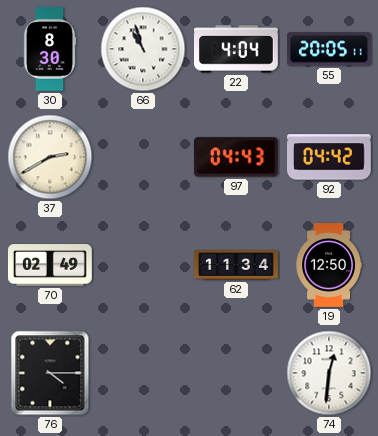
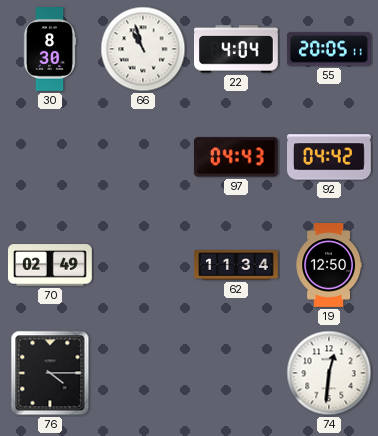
37: 2:40 -> none
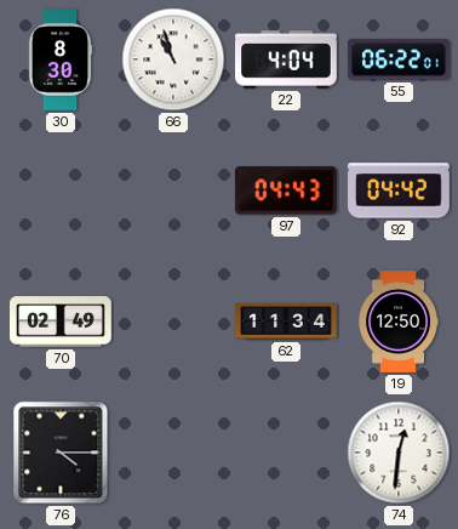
55: 20:05 -> 06:22
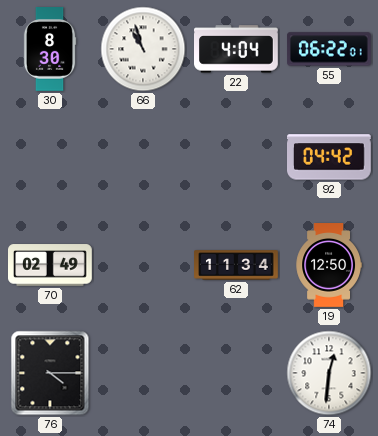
97: 04:43 -> none
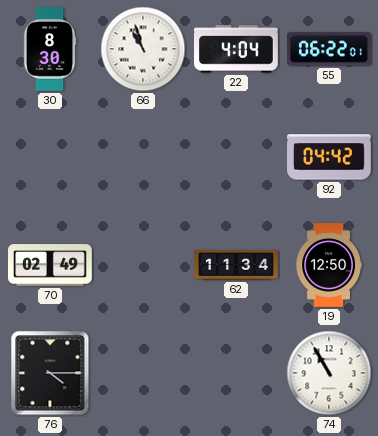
74: 12:31 -> 10:55
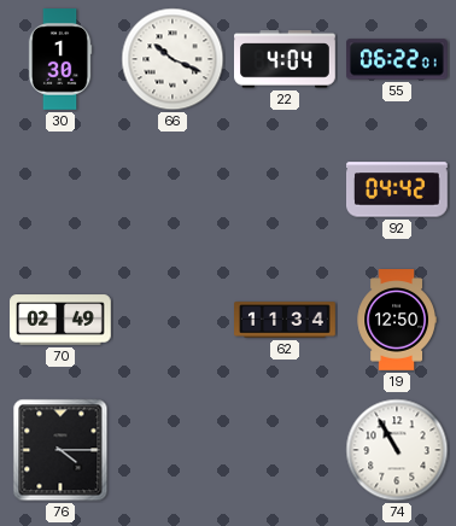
30: 8:30 -> 1:30
66: 10:57 -> 10:19
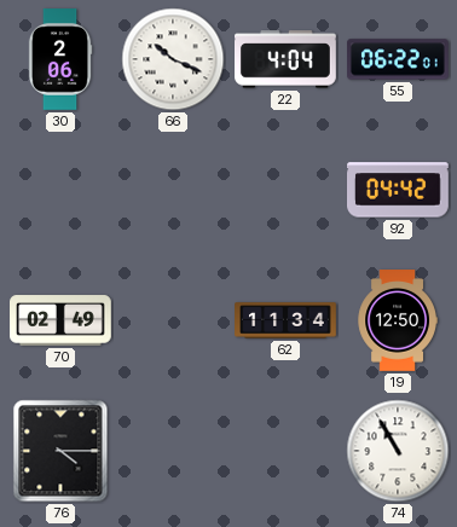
30: 1:30 -> 2:06
